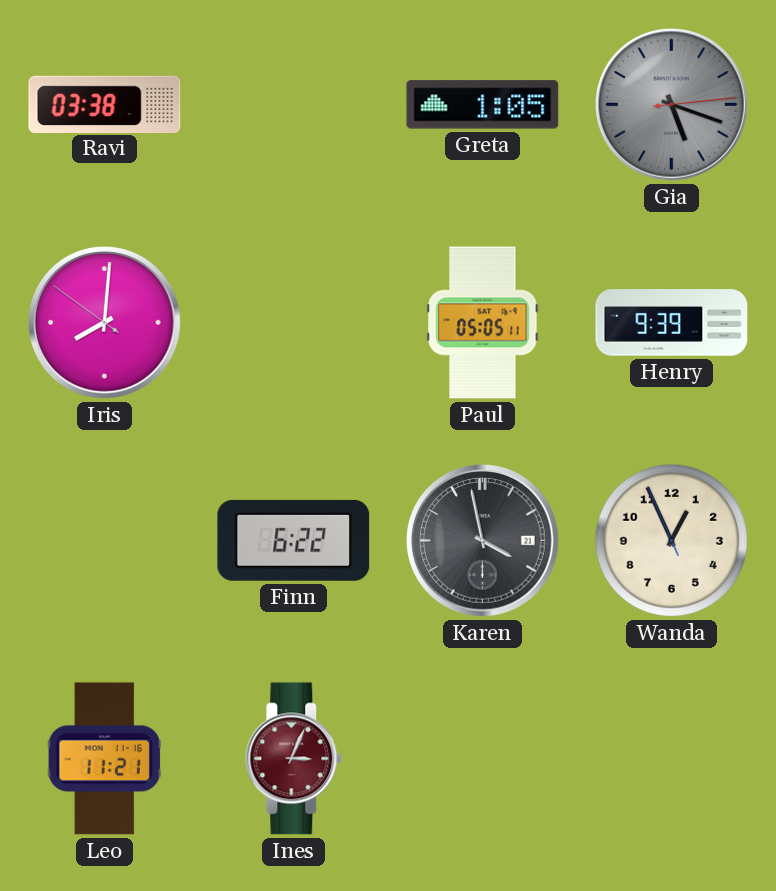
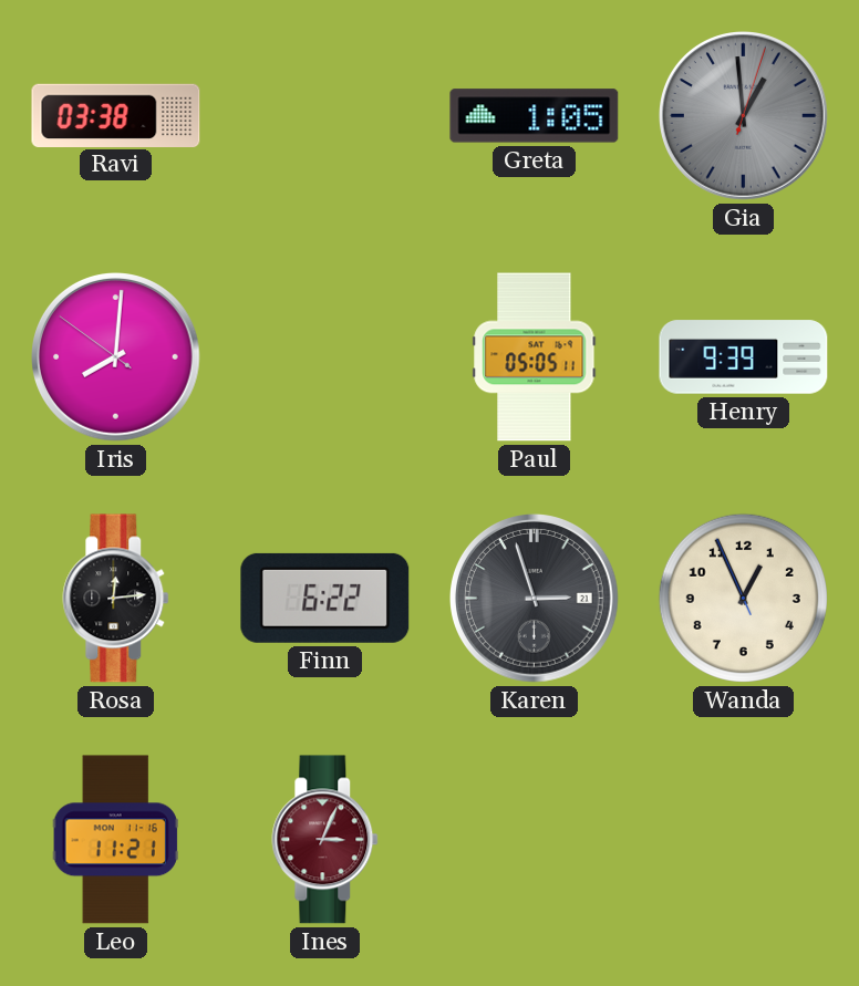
Gia: 5:18 -> 12:59
Rosa: none -> 12:14
Karen: 3:58 -> 2:57
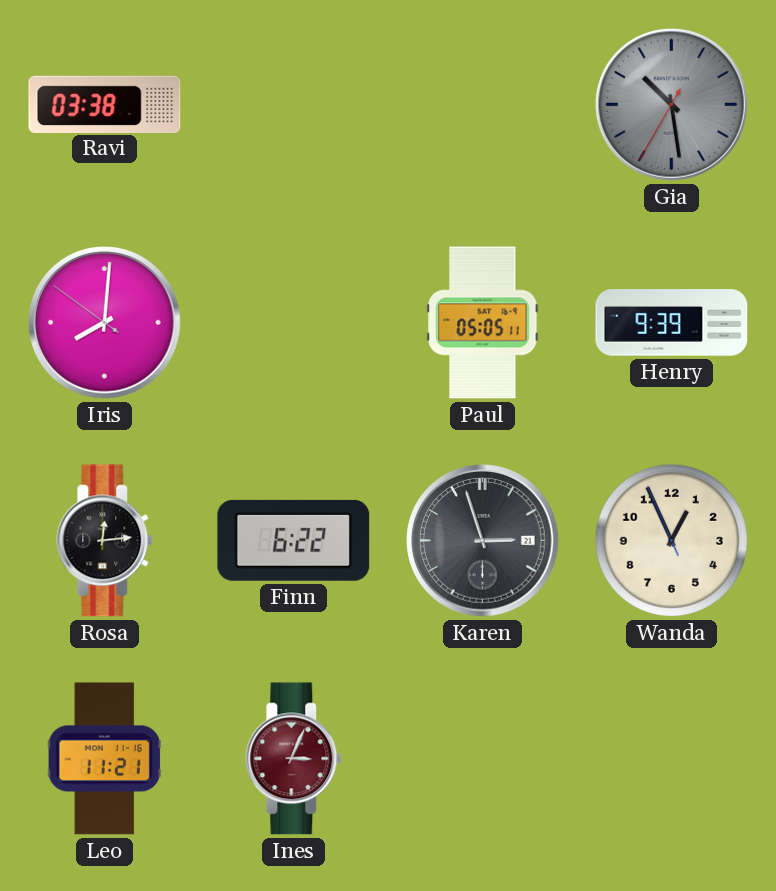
Greta: 1:05 -> none
Gia: 12:59 -> 10:28
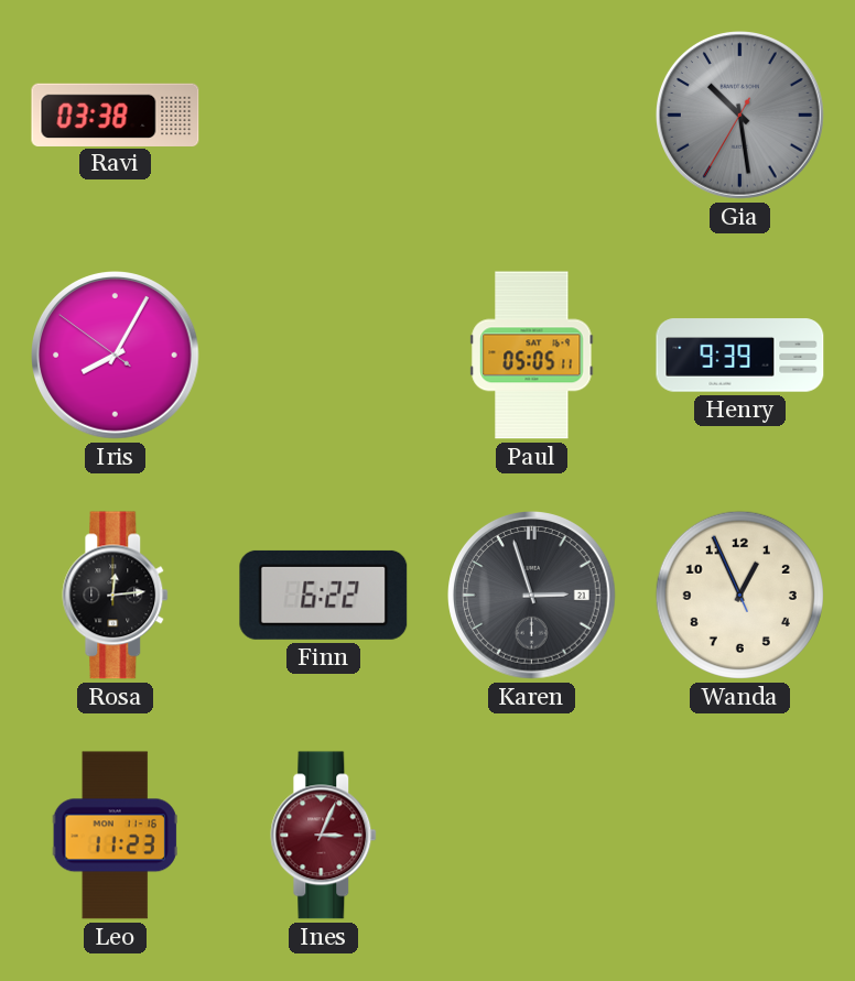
Iris: 8:00 -> 8:04
Leo: 11:21 -> 11:23
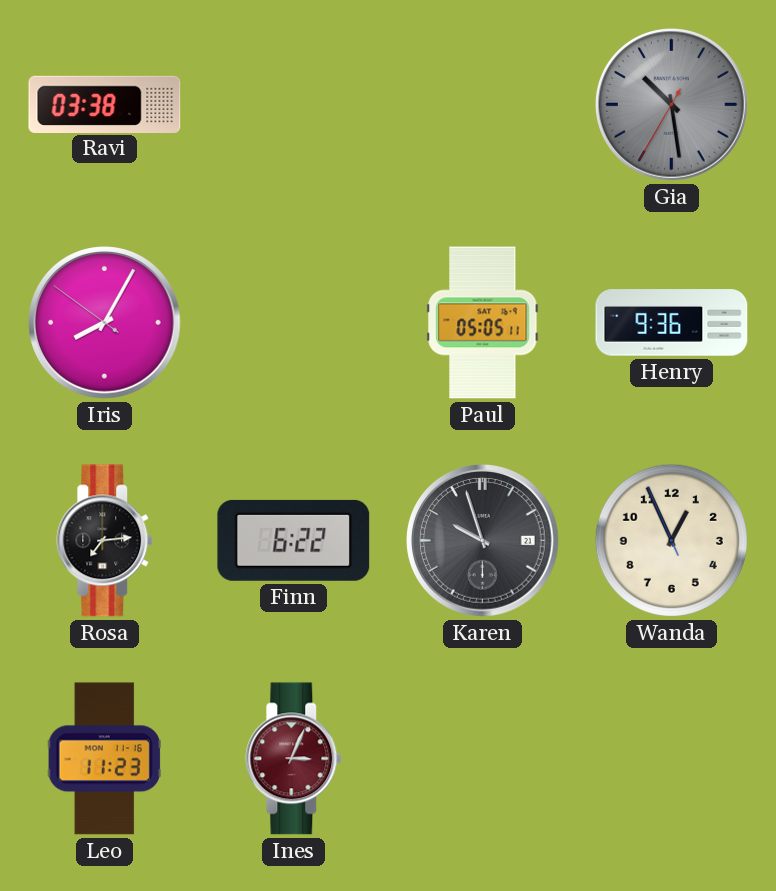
Henry: 9:39 -> 9:36
Rosa: 12:14 -> 7:14
Karen: 2:57 -> 9:57
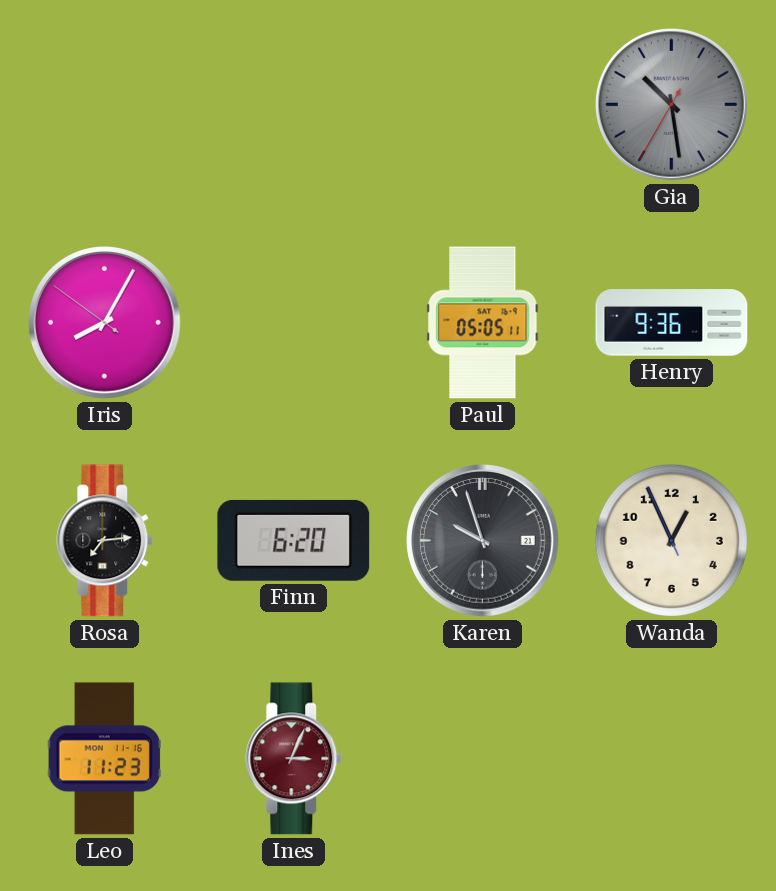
Ravi: 03:38 -> none
Finn: 6:22 -> 6:20
